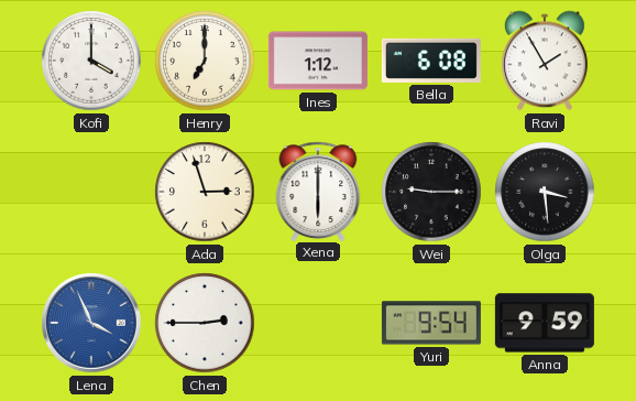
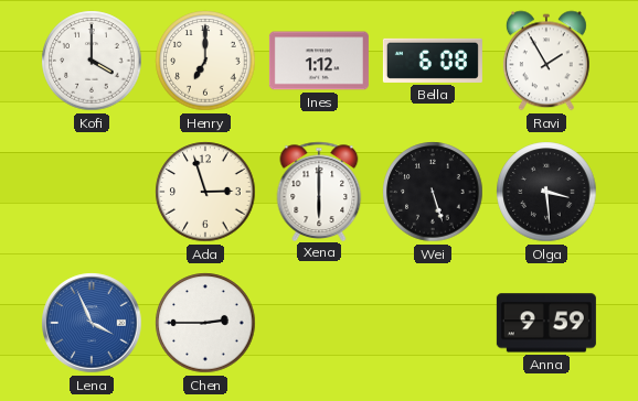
Wei: 9:15 -> 5:27
Yuri: 9:54 -> none
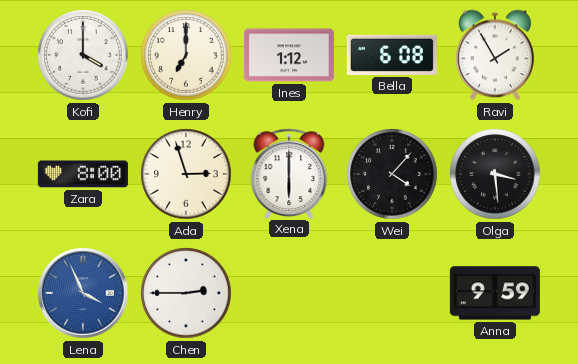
Zara: none -> 8:00
Wei: 5:27 -> 4:07
